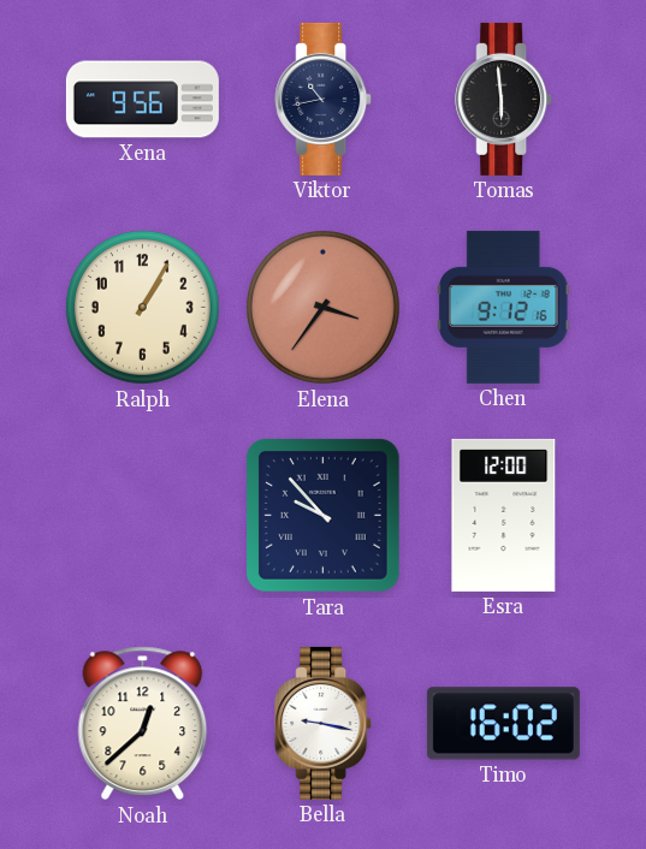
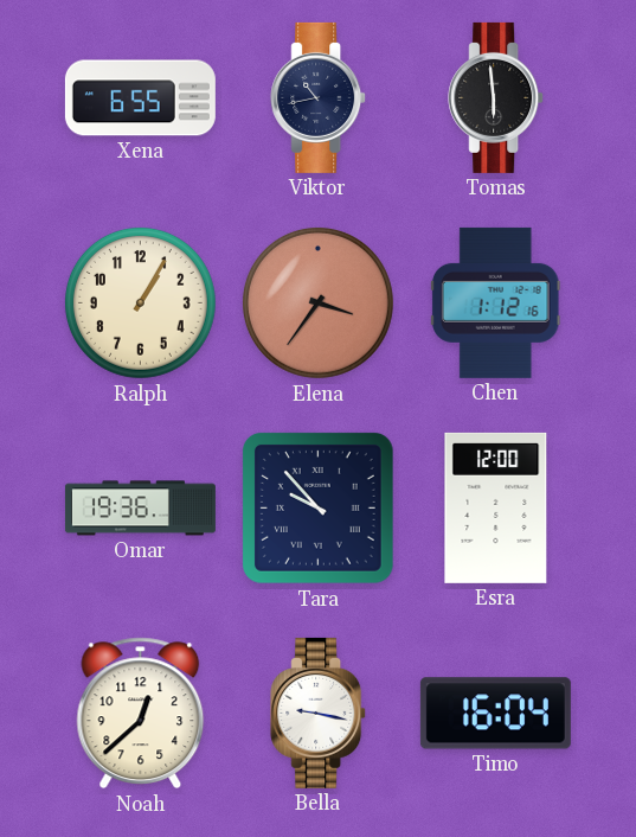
Xena: 9:56 -> 6:55
Chen: 9:12 -> 1:12
Omar: none -> 19:36
Timo: 16:02 -> 16:04
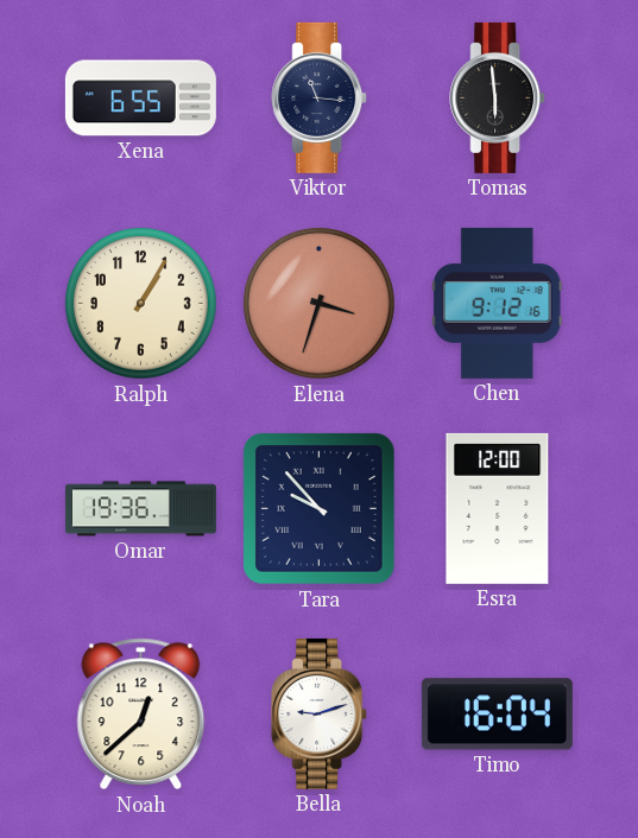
Viktor: 10:43 -> 11:16
Elena: 3:36 -> 3:33
Chen: 1:12 -> 9:12
Bella: 9:17 -> 9:12
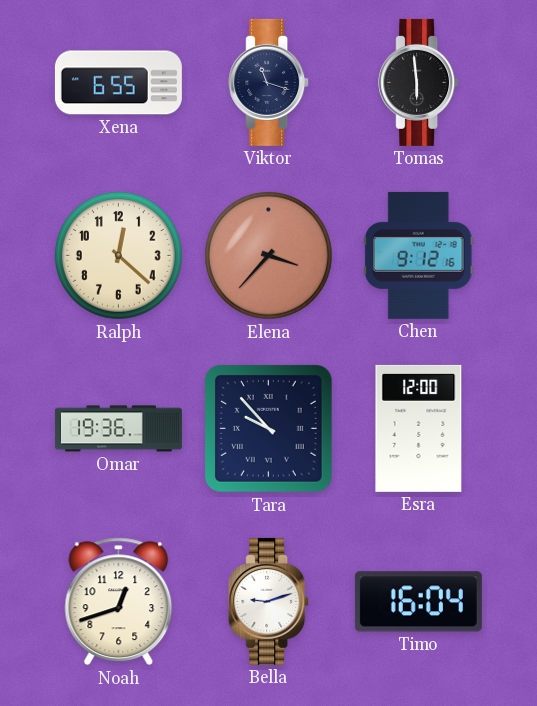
Viktor: 11:16 -> 11:18
Ralph: 1:05 -> 12:22
Elena: 3:33 -> 3:37
Noah: 12:38 -> 12:42
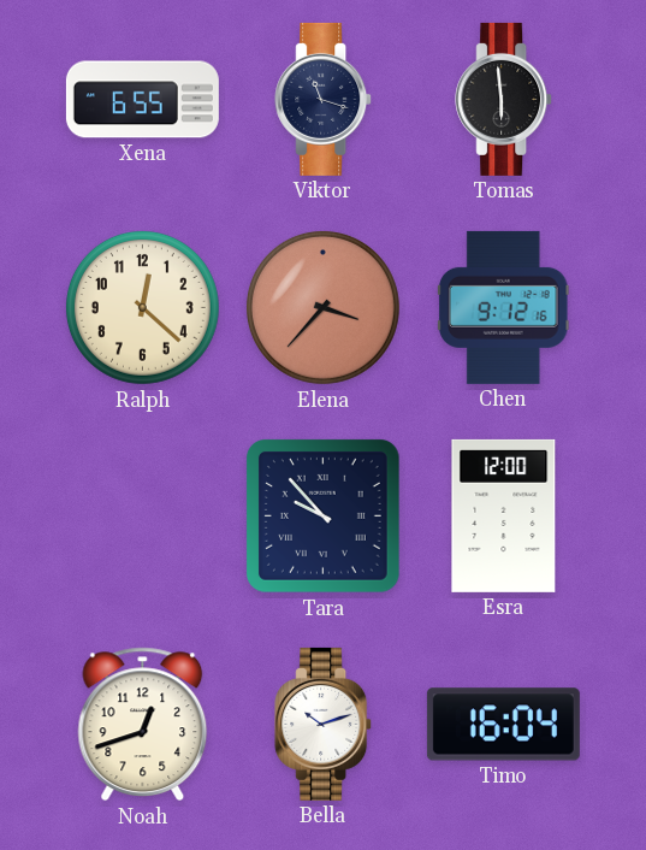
Omar: 19:36 -> none
Bella: 9:12 -> 10:12
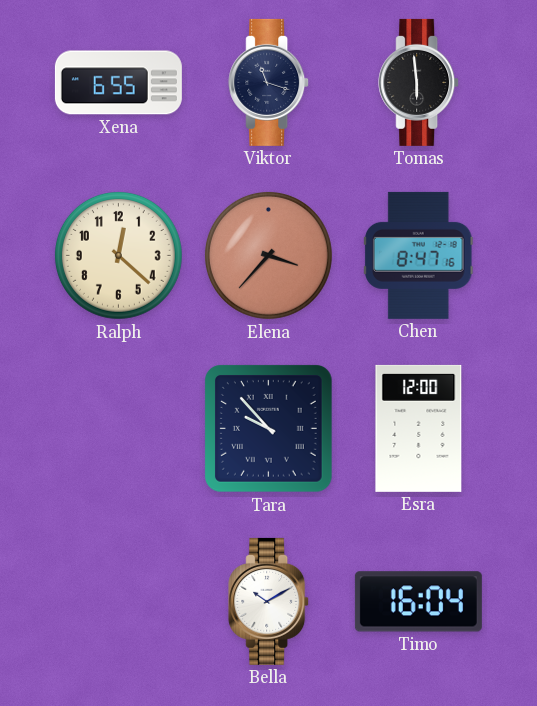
Chen: 9:12 -> 8:47
Noah: 12:42 -> none
Bella: 10:12 -> 10:10
